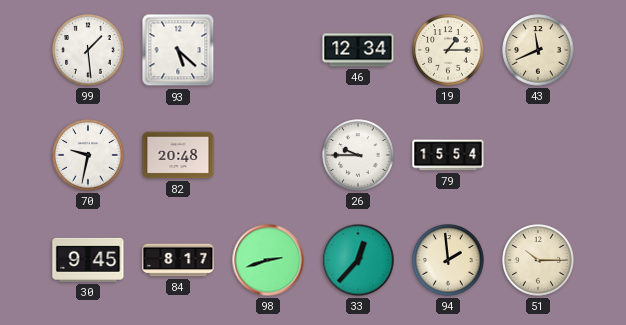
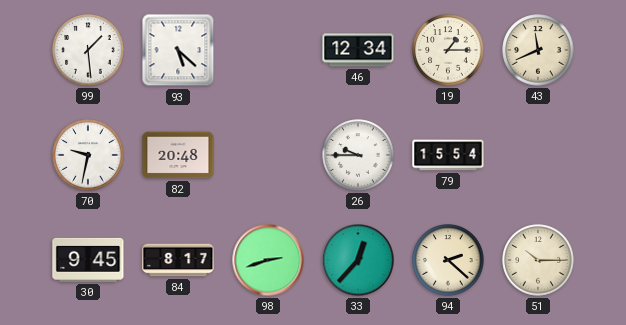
94: 1:59 -> 2:22
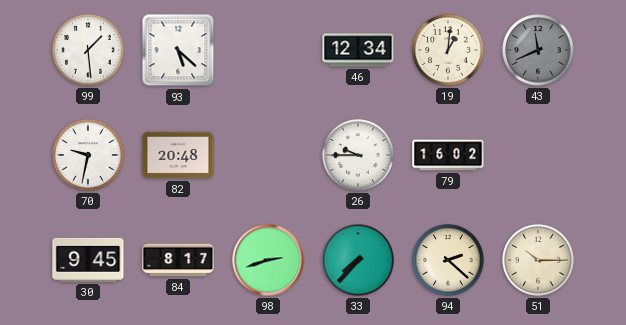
19: 1:15 -> 1:01
43 dial: cream -> grey
79: 15:54 -> 16:02
33: 12:37 -> 7:37
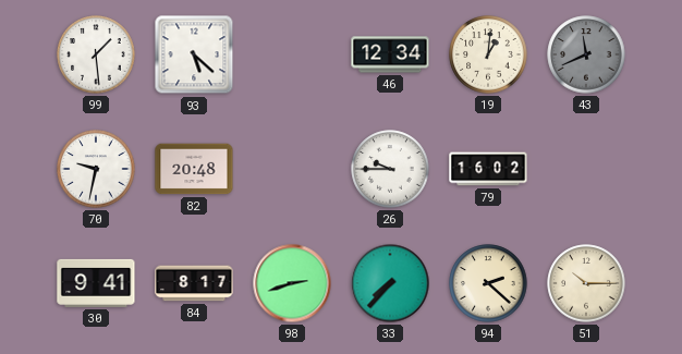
30: 9:45 -> 9:41
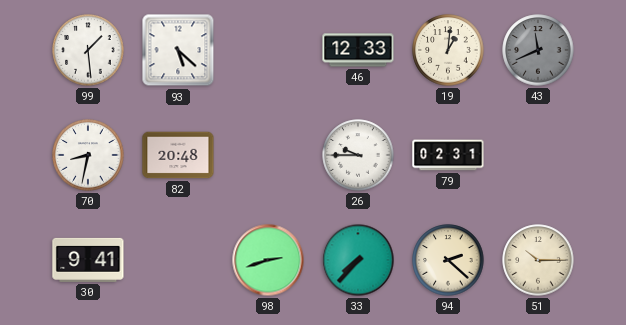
46: 12:34 -> 12:33
70: 9:32 -> 8:32
79: 16:02 -> 02:31
84: 8:17 -> none
